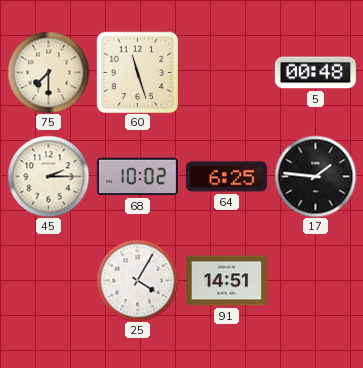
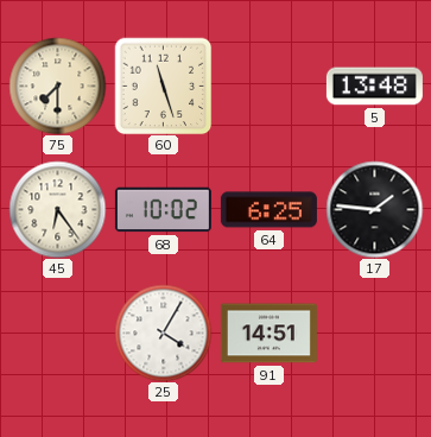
5: 00:48 -> 13:48
45: 2:15 -> 6:24
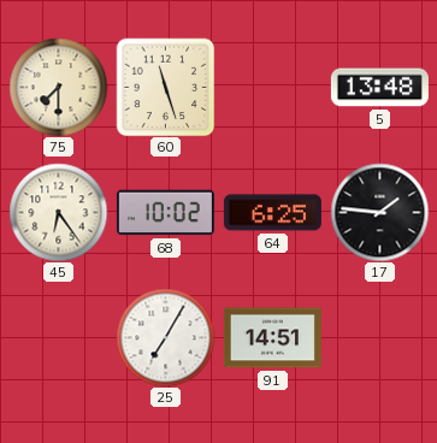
25: 4:05 -> 7:05
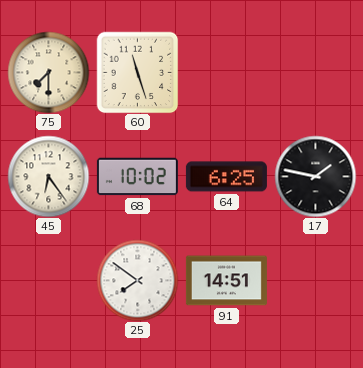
5: 13:48 -> none
17: 1:46 -> 1:47
25: 7:05 -> 7:51
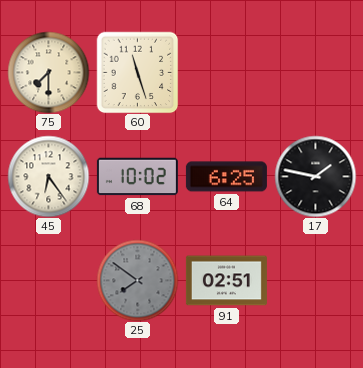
25 dial: white -> grey
91: 14:51 -> 02:51
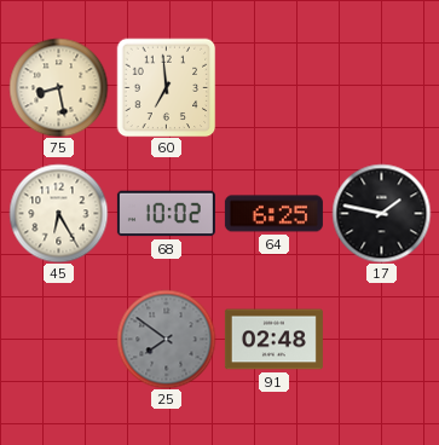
75: 7:30 -> 8:28
60: 11:27 -> 6:59
45: 6:24 -> 6:25
91: 02:51 -> 02:48
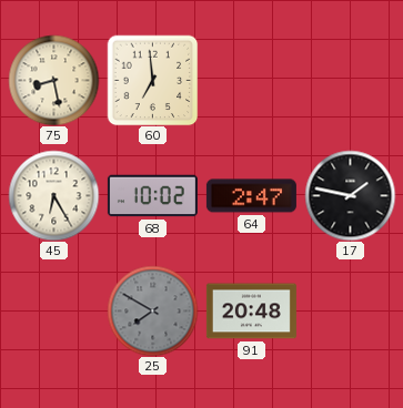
64: 6:25 -> 2:47
25: 7:51 -> 7:50
91: 02:48 -> 20:48
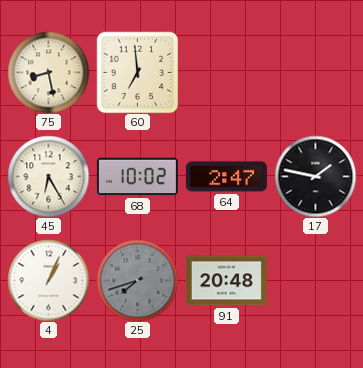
4: none -> 1:04
25: 7:50 -> 7:42
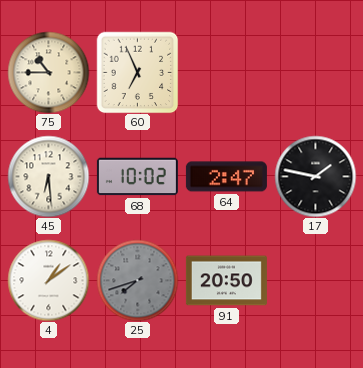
75: 8:28 -> 10:45
60: 6:59 -> 6:56
45: 6:25 -> 6:29
4: 1:04 -> 1:09
91: 20:48 -> 20:50
